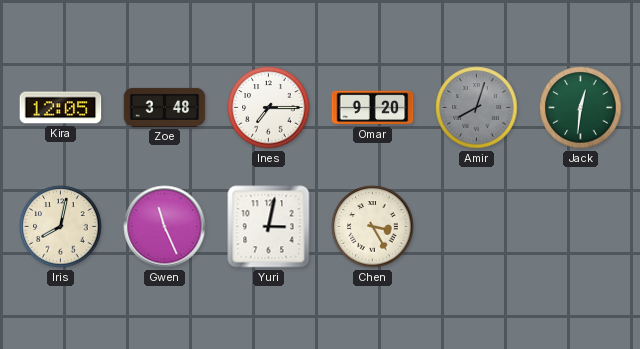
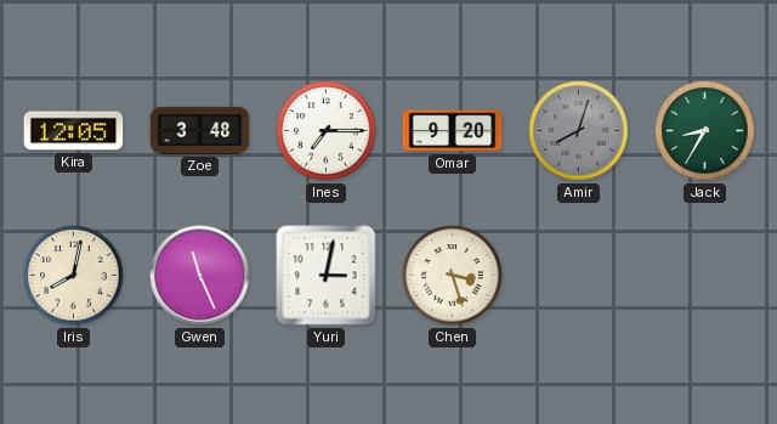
Jack: 12:31 -> 8:35
Chen: 3:25 -> 3:27
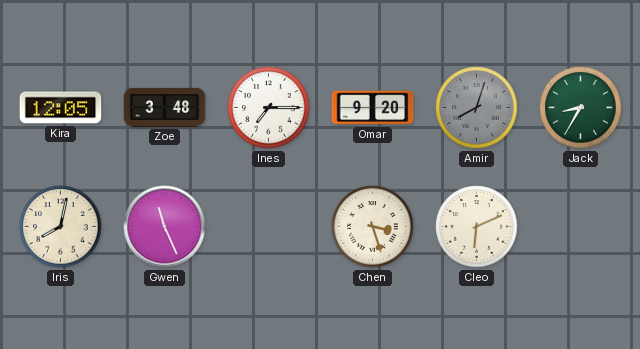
Yuri: 3:02 -> none
Cleo: none -> 6:11
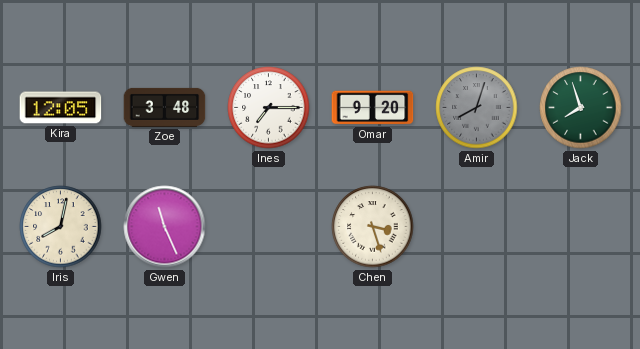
Jack: 8:35 -> 7:57
Cleo: 6:11 -> none
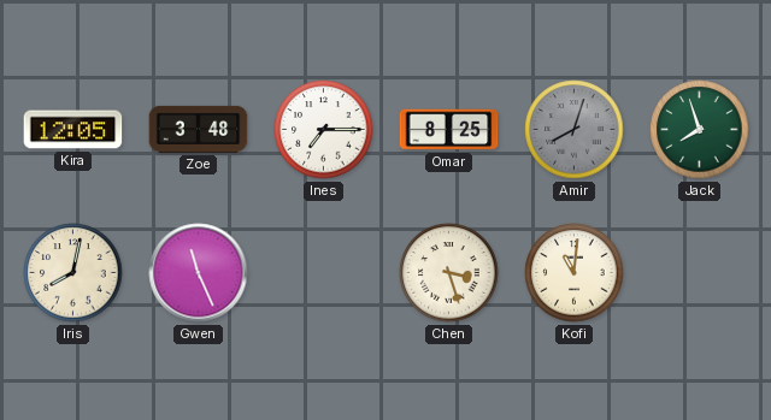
Omar: 9:20 -> 8:25
Kofi: none -> 11:01
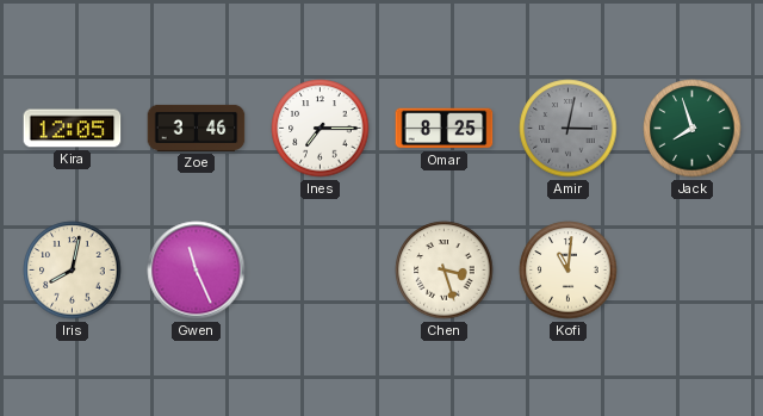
Zoe: 3:48 -> 3:46
Amir: 8:03 -> 3:02
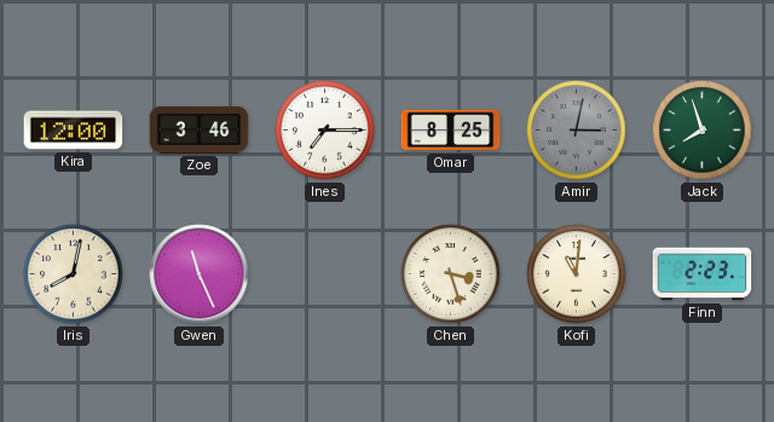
Kira: 12:05 -> 12:00
Finn: none -> 2:23
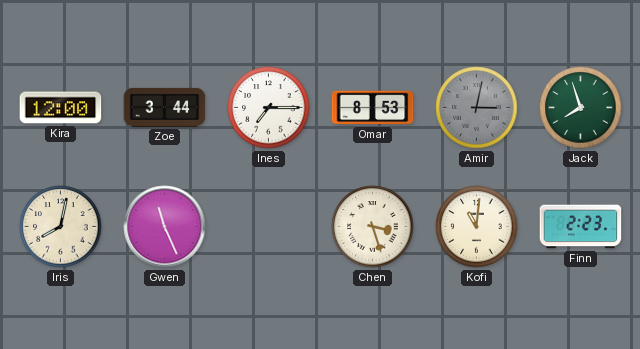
Zoe: 3:46 -> 3:44
Omar: 8:25 -> 8:53
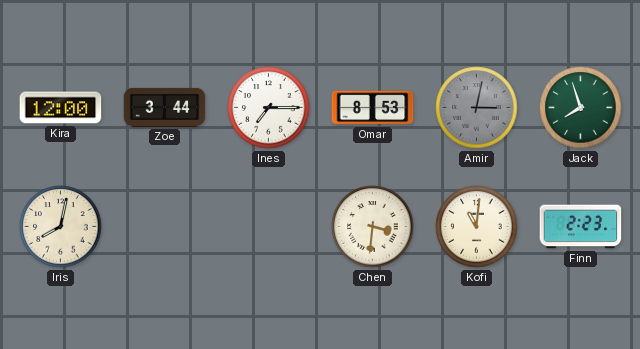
Gwen: 11:26 -> none
Chen: 3:27 -> 3:31
